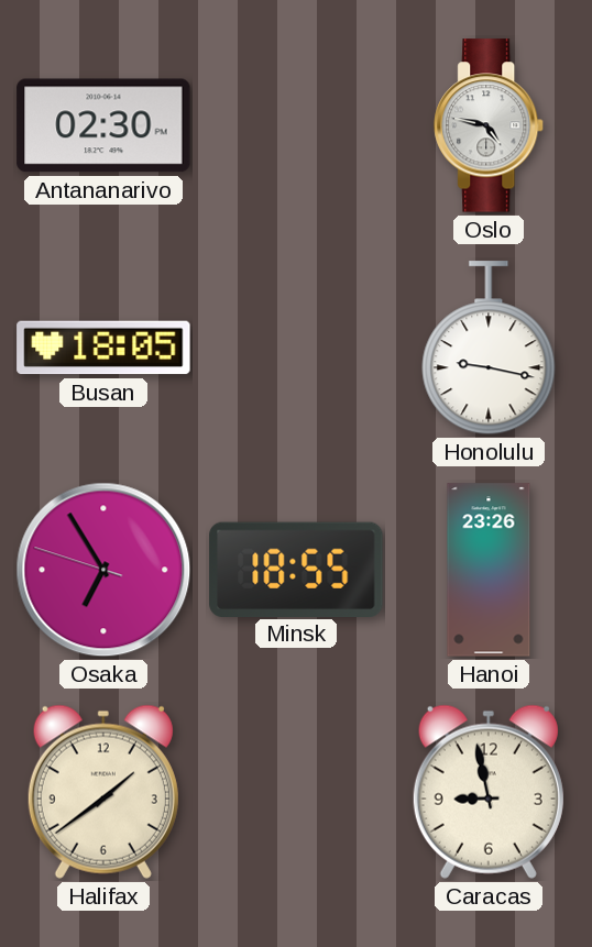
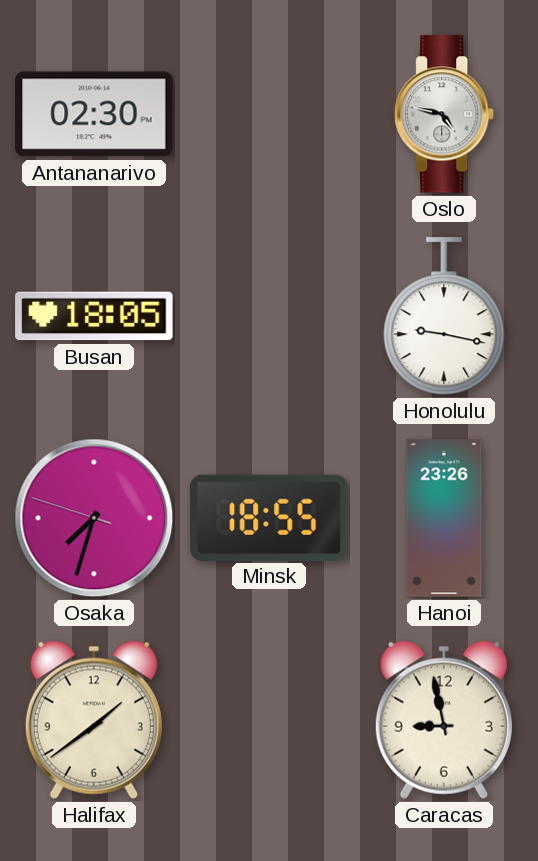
Osaka: 6:54 -> 7:32
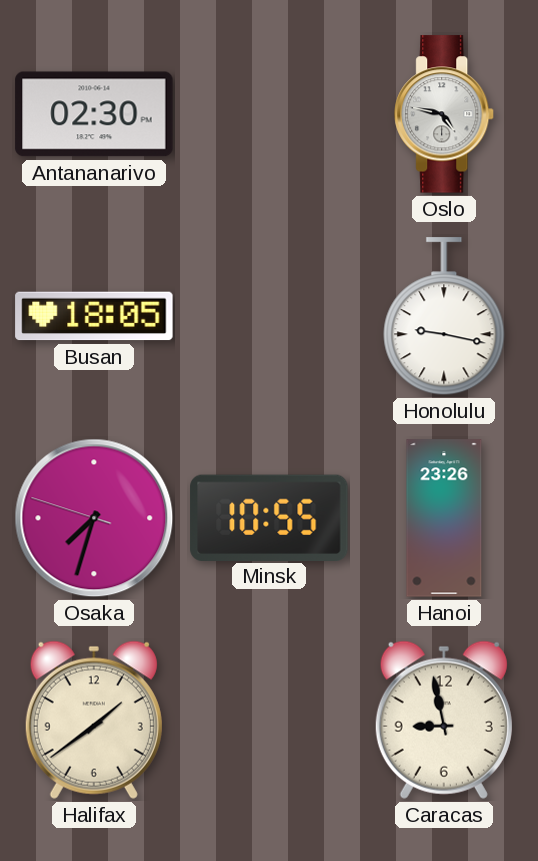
Minsk: 18:55 -> 10:55
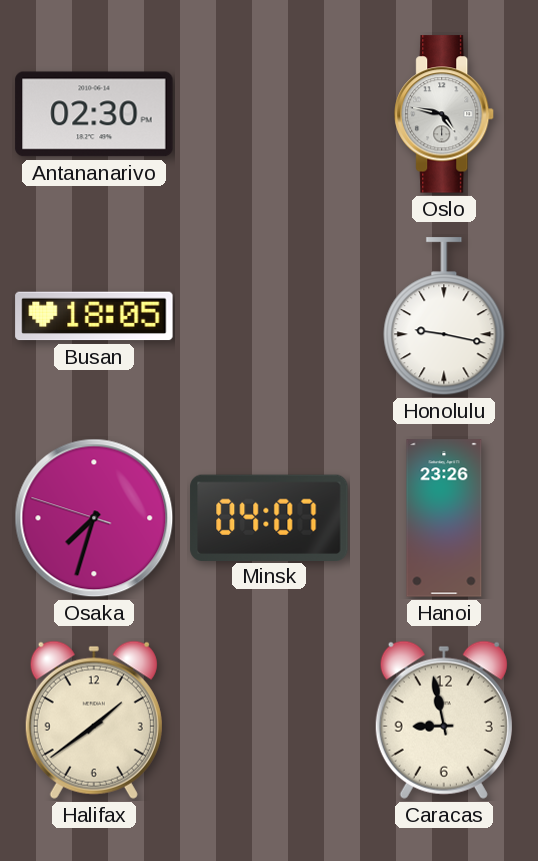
Minsk: 10:55 -> 04:07
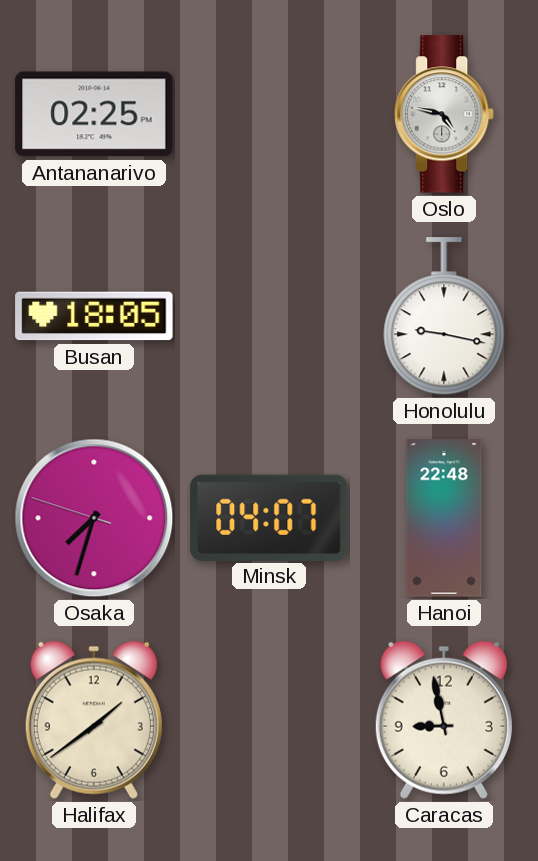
Antananarivo: 02:30 -> 02:25
Hanoi: 23:26 -> 22:48
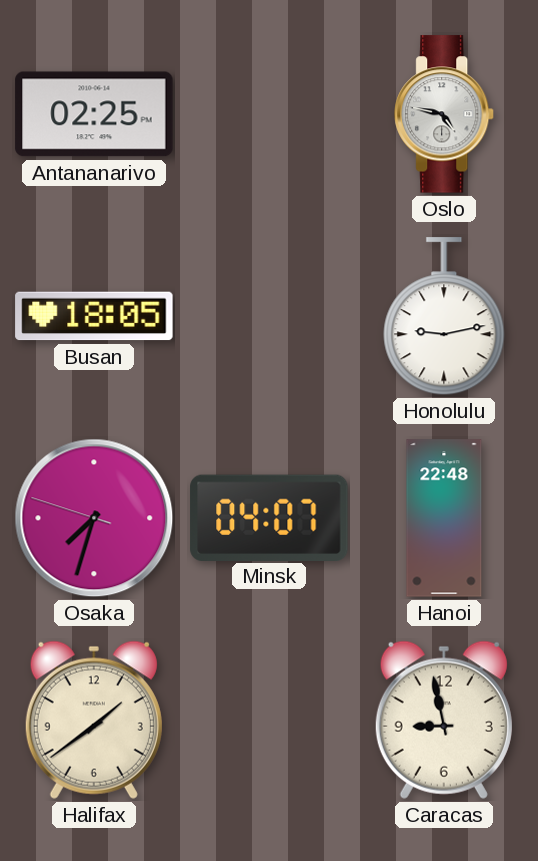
Honolulu: 9:17 -> 9:13
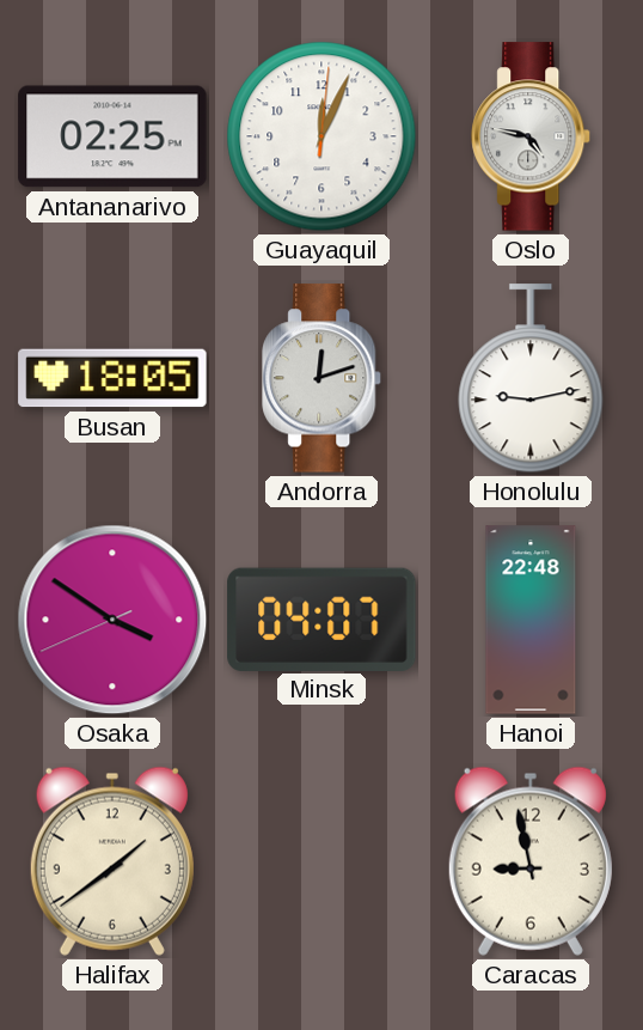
Guayaquil: none -> 12:04
Andorra: none -> 12:12
Osaka: 7:32 -> 3:50
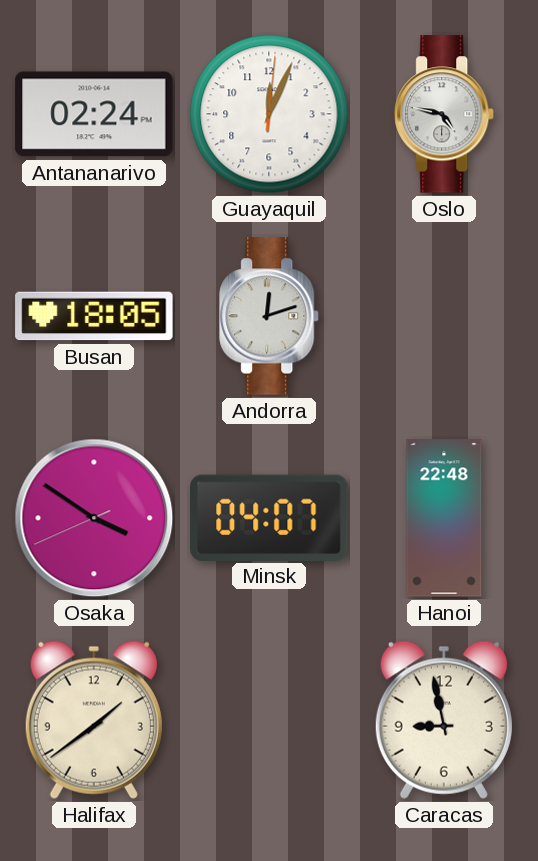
Antananarivo: 02:25 -> 02:24
Honolulu: 9:13 -> none
